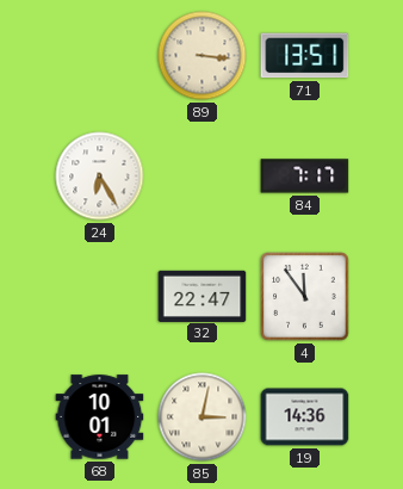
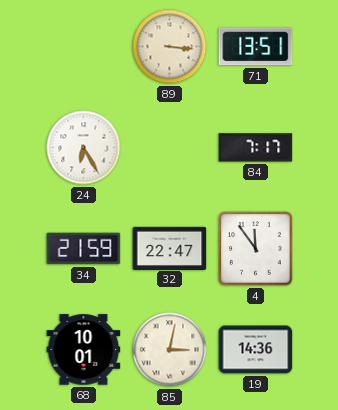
34: none -> 21:59
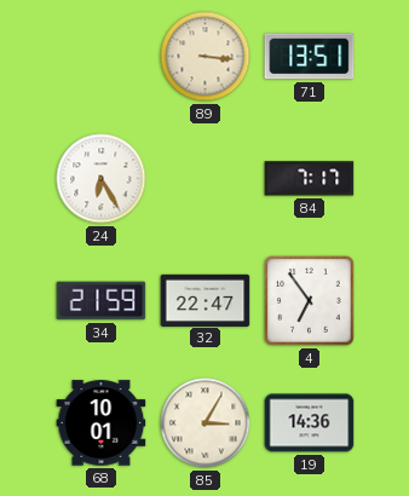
4: 11:54 -> 6:54
85: 3:02 -> 3:05
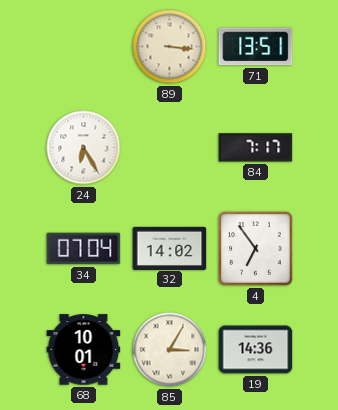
34: 21:59 -> 07:04
32: 22:47 -> 14:02
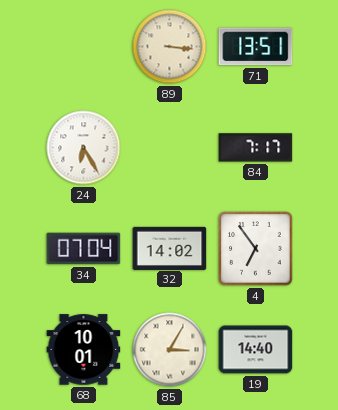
19: 14:36 -> 14:40
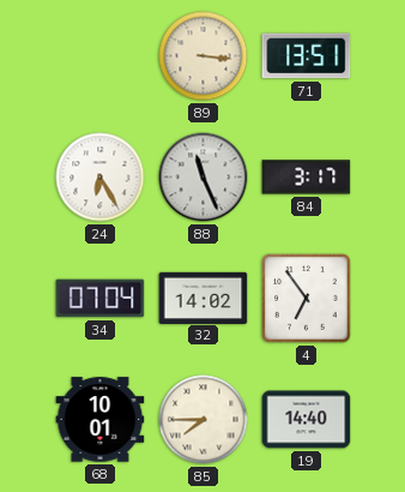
88: none -> 11:26
84: 7:17 -> 3:17
85: 3:05 -> 7:45
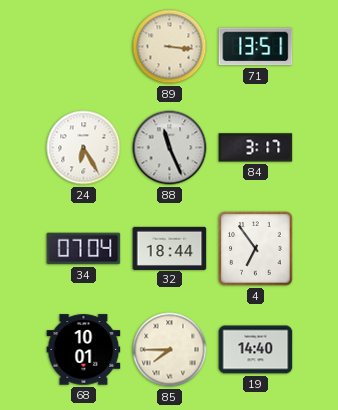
32: 14:02 -> 18:44
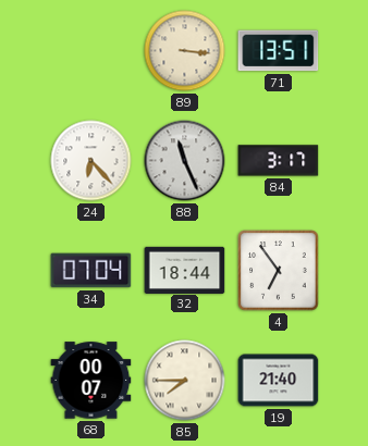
24: 6:25 -> 6:23
68: 10:01 -> 00:07
19: 14:40 -> 21:40
